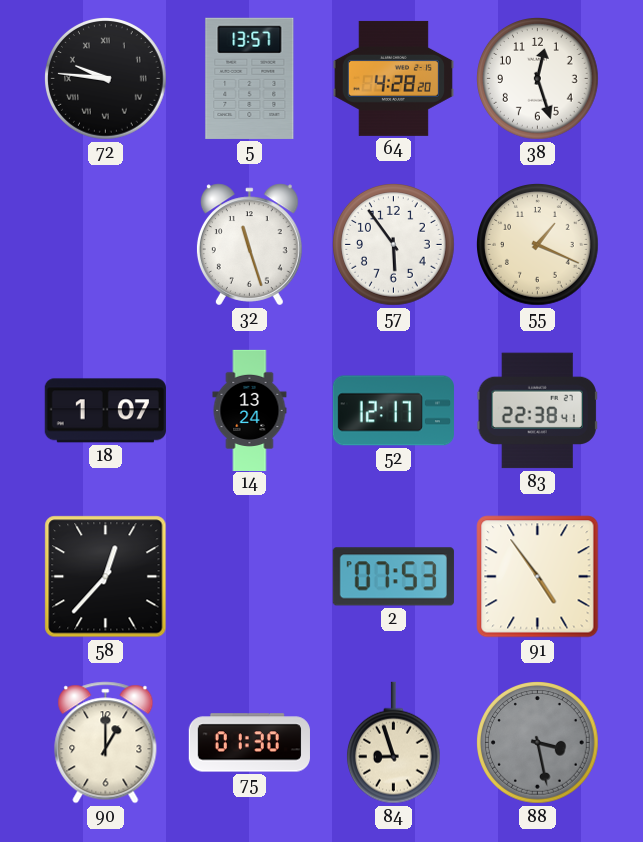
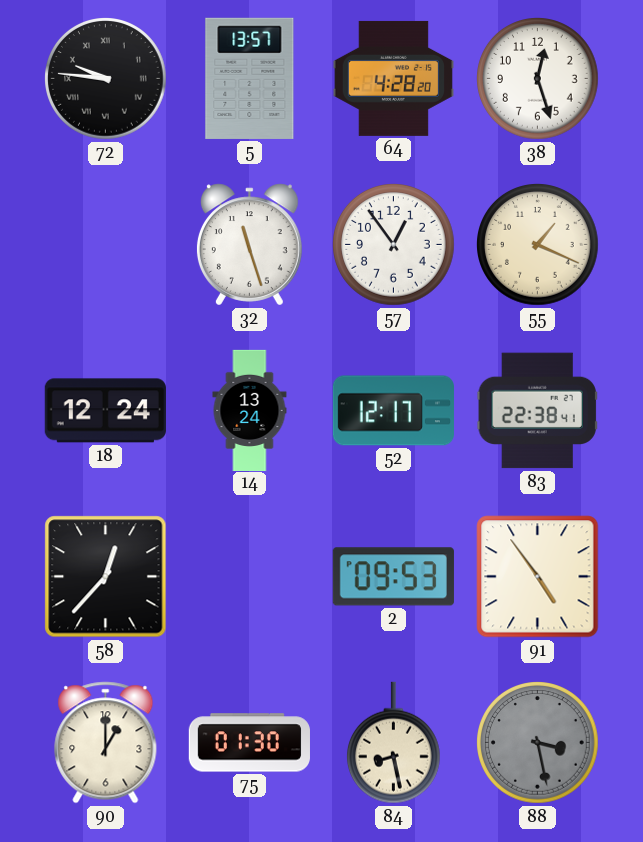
57: 5:54 -> 12:54
18: 1:07 -> 12:24
2: 07:53 -> 09:53
84: 8:57 -> 8:28
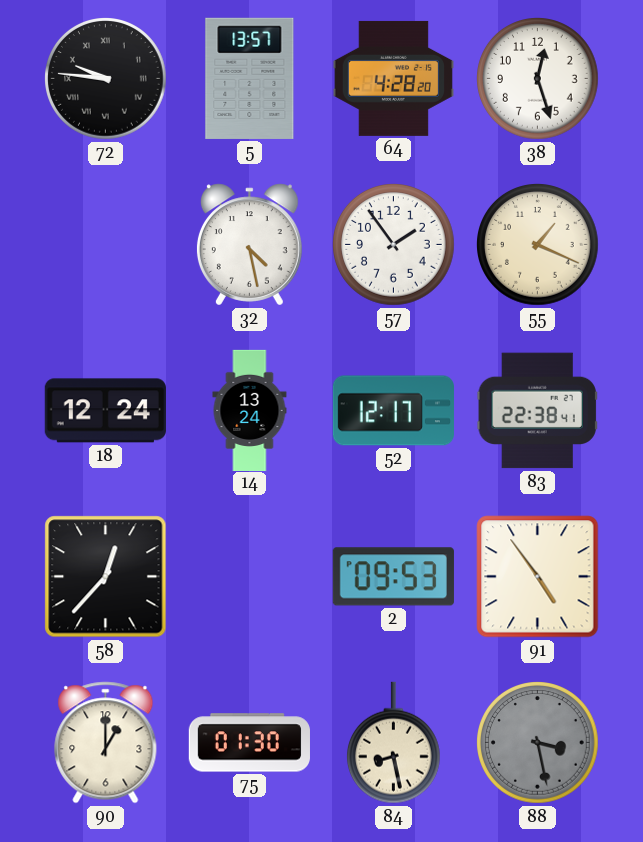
32: 11:27 -> 4:28
57: 12:54 -> 1:54
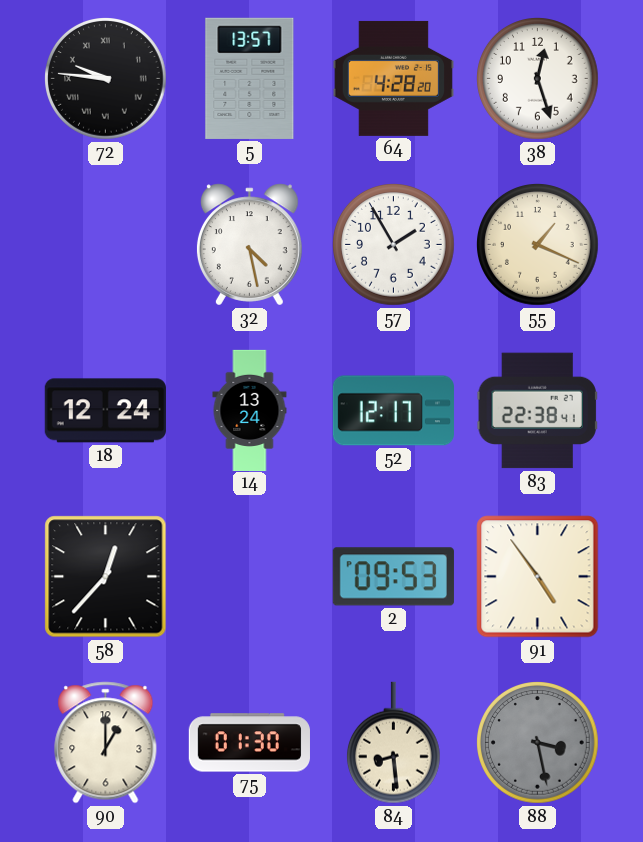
57: 1:54 -> 1:55
84: 8:28 -> 8:29
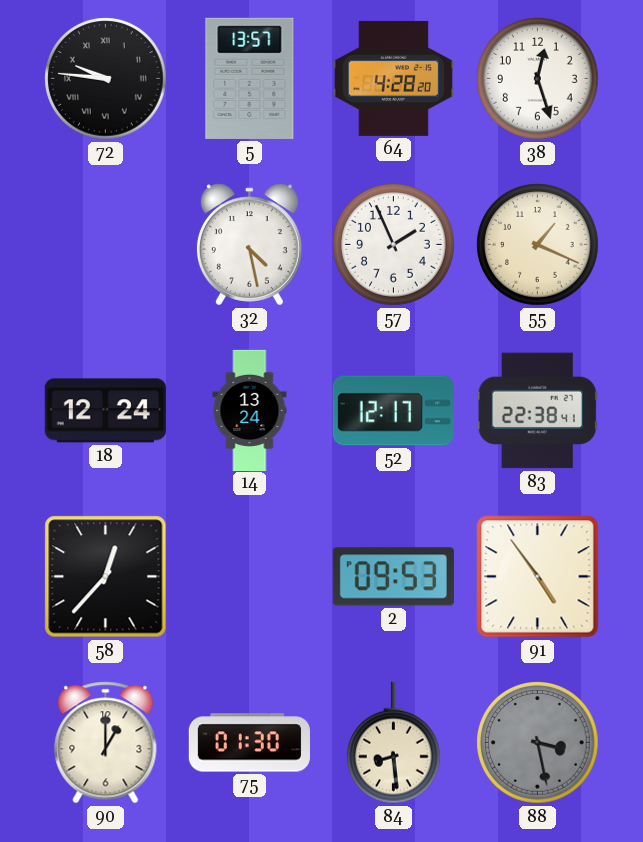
57: 1:55 -> 1:56
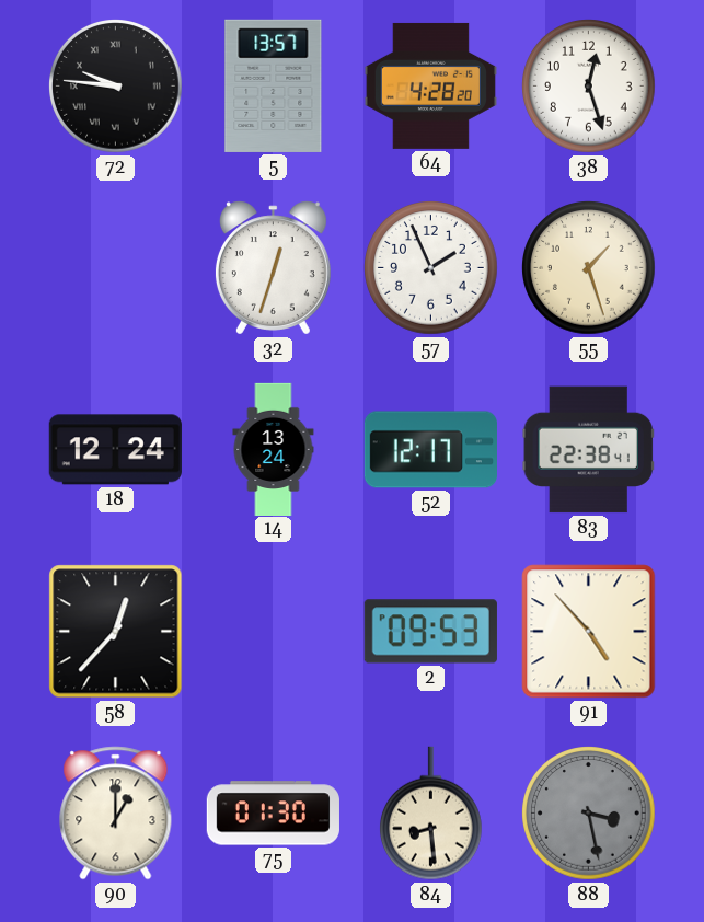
32: 4:28 -> 12:33
55: 1:19 -> 1:27
91: 4:54 -> 4:53
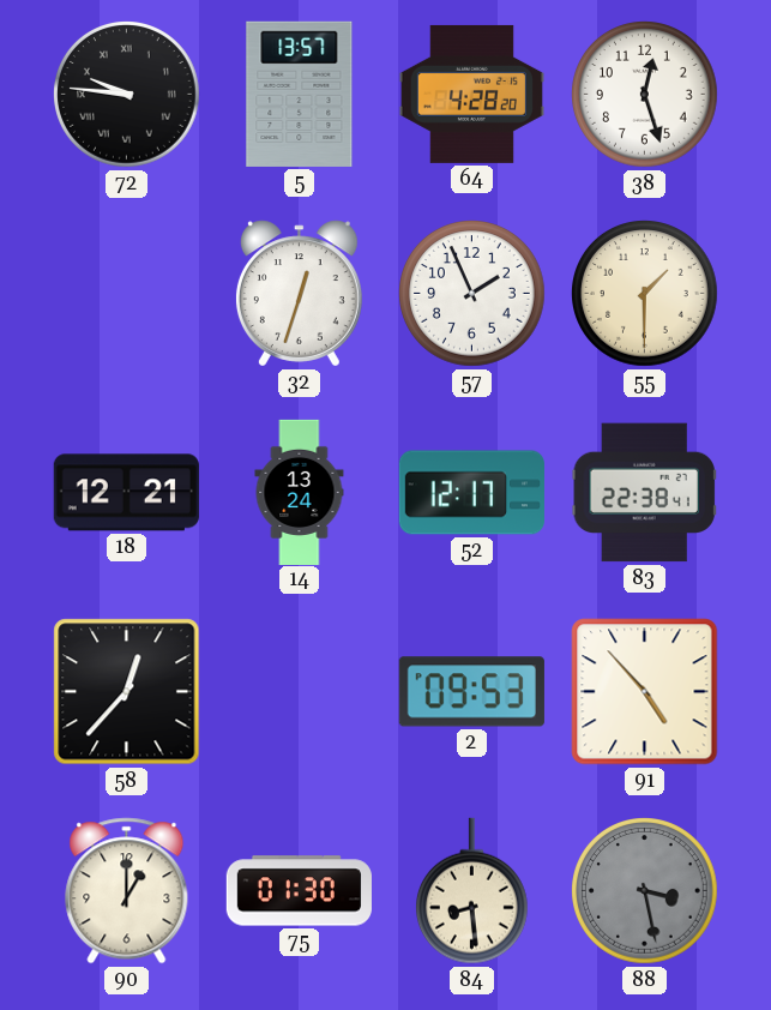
55: 1:27 -> 1:30
18: 12:24 -> 12:21
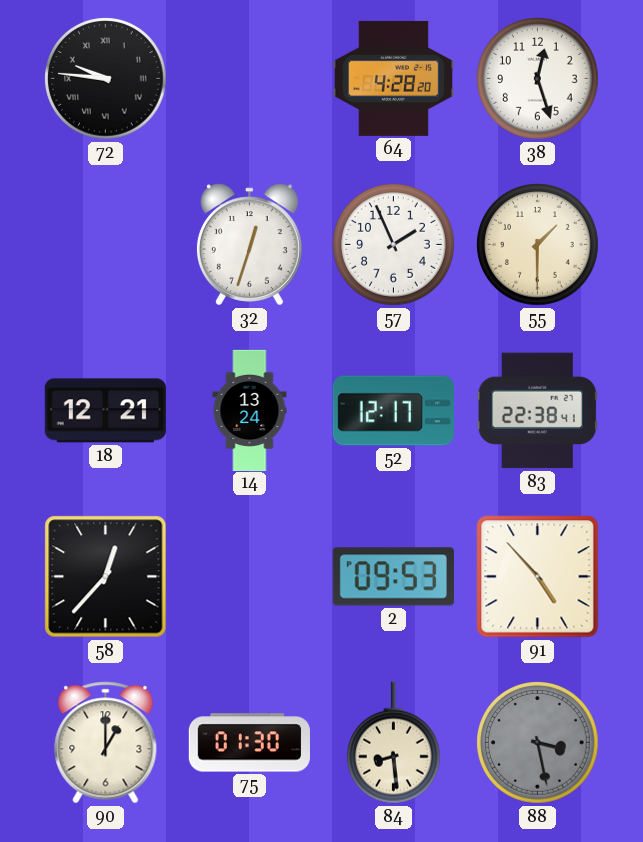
5: 13:57 -> none
